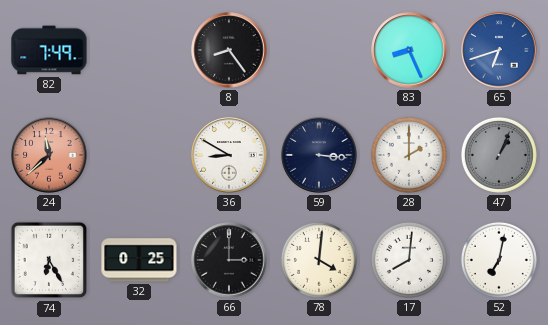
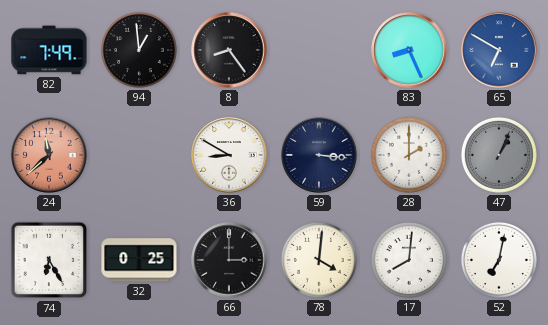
94: none -> 12:59
65: 6:42 -> 6:50
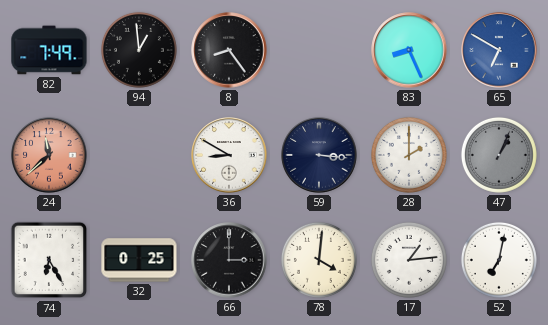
17: 8:01 -> 1:14
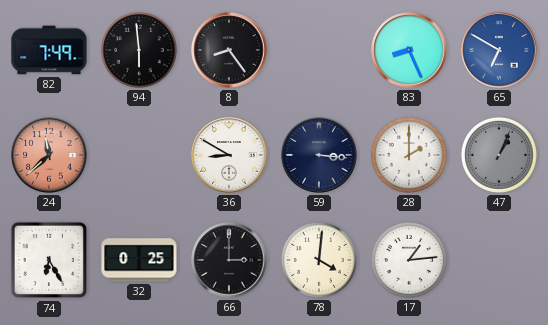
94: 12:59 -> 5:59
52: 7:02 -> none
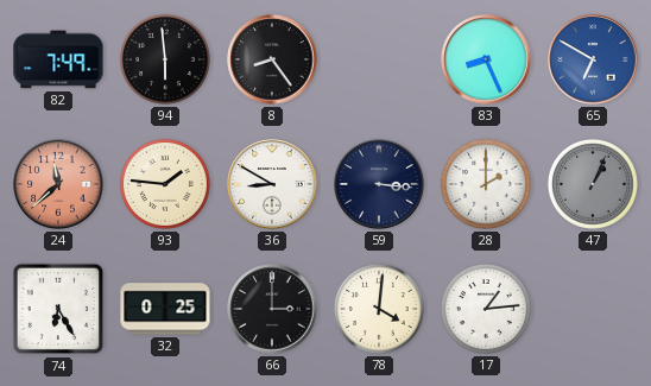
93: none -> 1:46
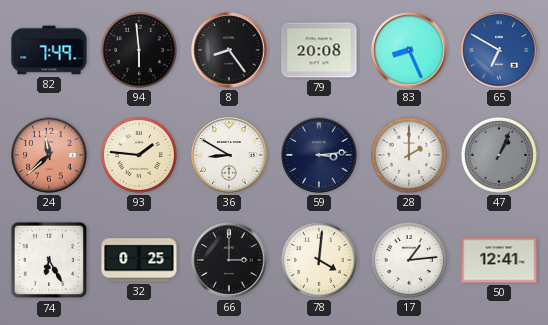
79: none -> 20:08
59: 3:16 -> 3:14
50: none -> 12:41
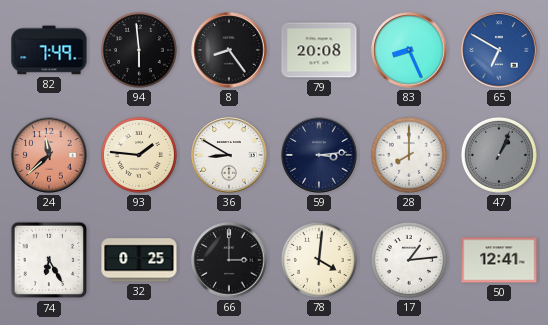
28: 2:00 -> 8:00
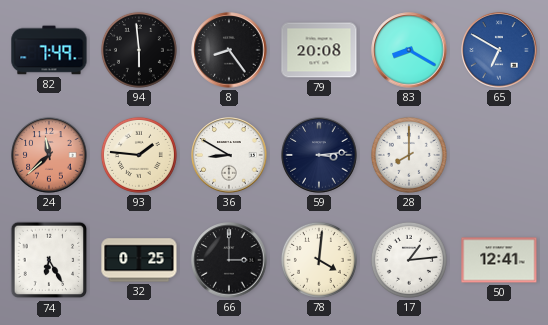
83: 8:26 -> 8:20
47: 1:04 -> none
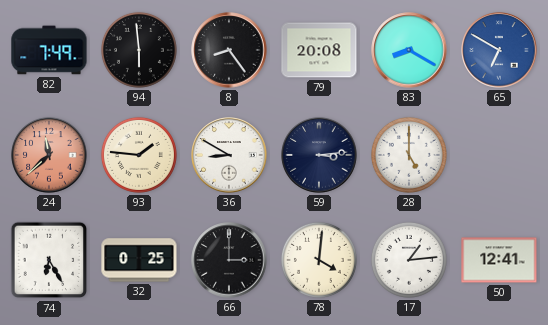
28: 8:00 -> 5:00
